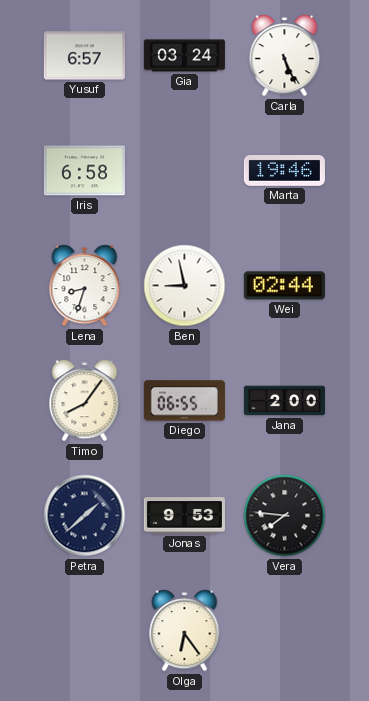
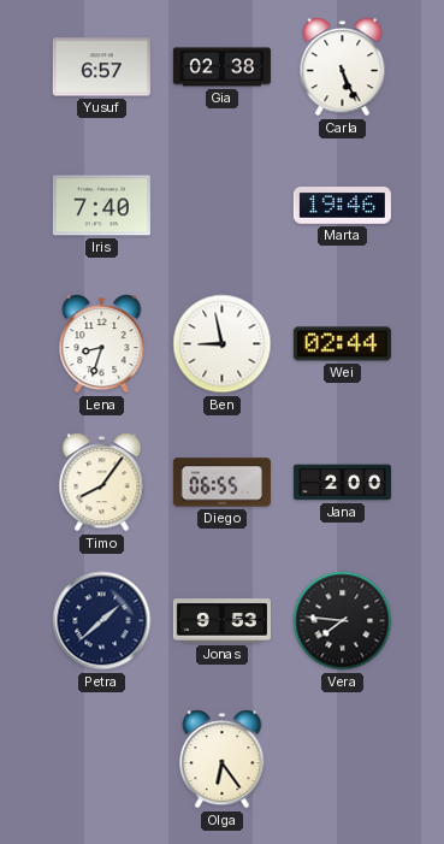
Gia: 03:24 -> 02:38
Iris: 6:58 -> 7:40
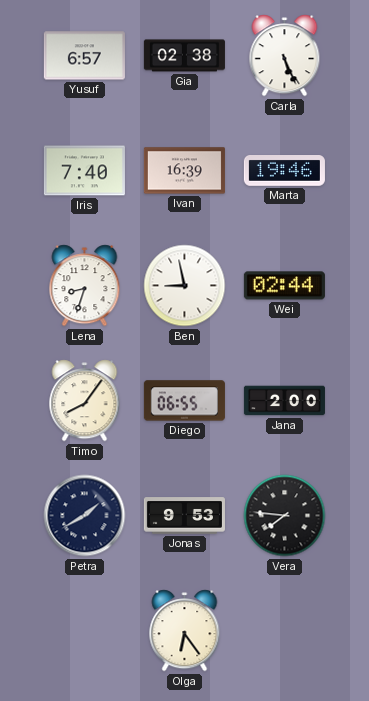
Ivan: none -> 16:39
Petra: 1:38 -> 1:40
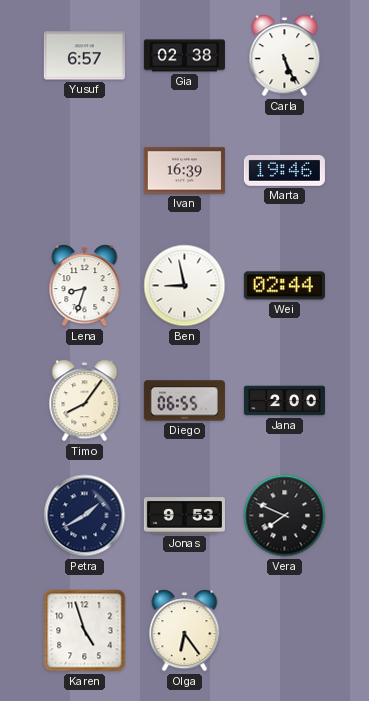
Iris: 7:40 -> none
Vera: 7:46 -> 7:49
Karen: none -> 4:57
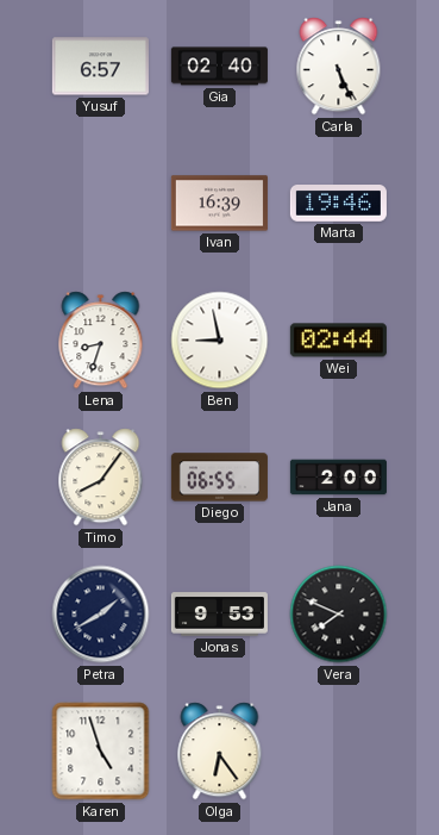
Gia: 02:38 -> 02:40
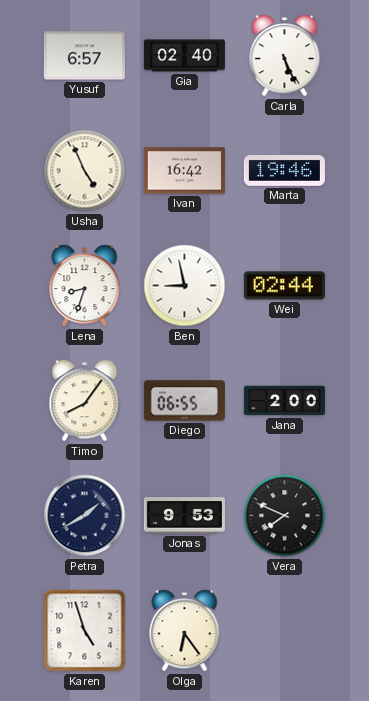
Usha: none -> 4:56
Ivan: 16:39 -> 16:42
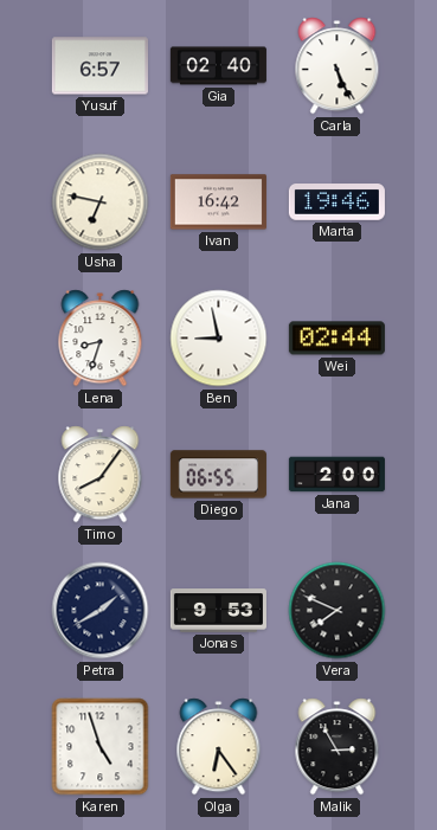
Usha: 4:56 -> 6:47
Malik: none -> 2:55
